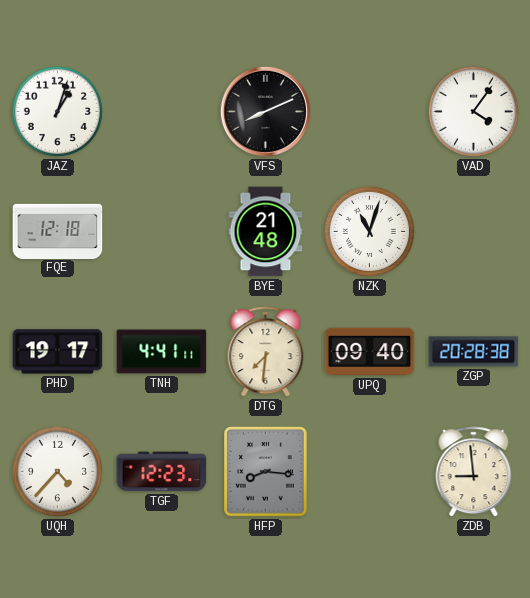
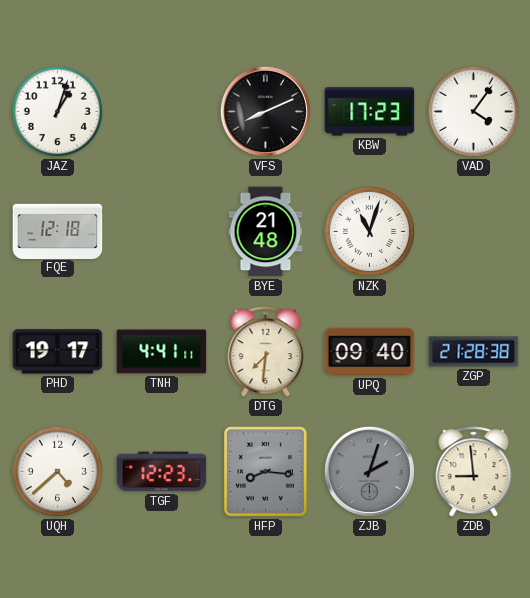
KBW: none -> 17:23
ZGP: 20:28 -> 21:28
UQH: 4:37 -> 4:38
ZJB: none -> 2:03
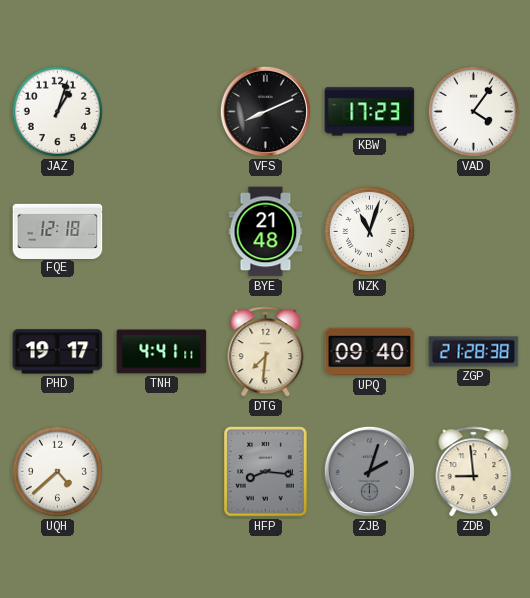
TGF: 12:23 -> none
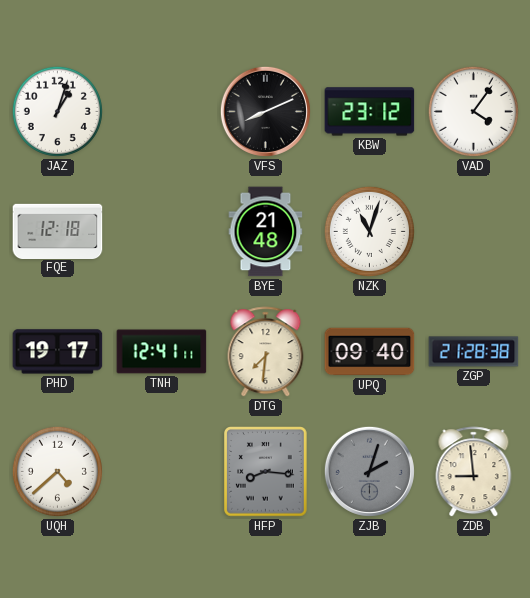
KBW: 17:23 -> 23:12
TNH: 4:41 -> 12:41
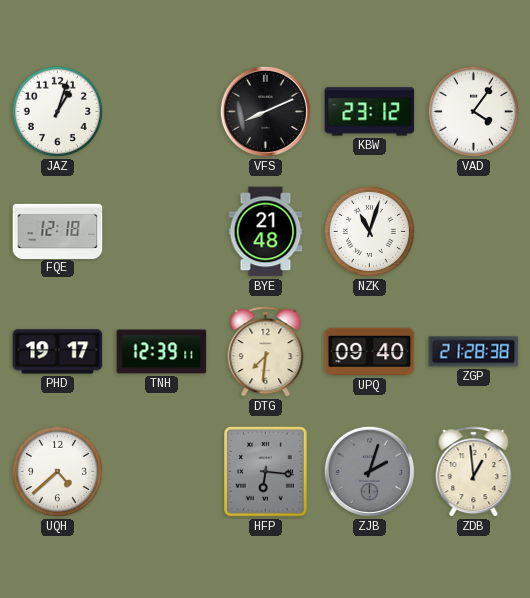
TNH: 12:41 -> 12:39
HFP: 8:16 -> 6:16
ZDB: 8:59 -> 12:59
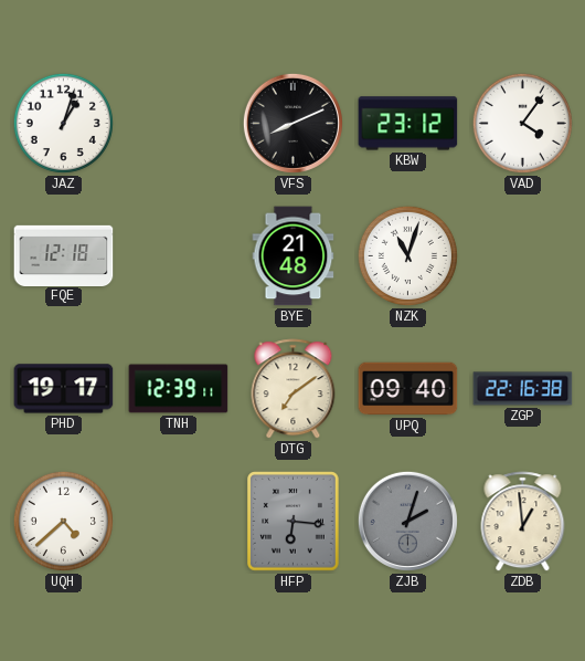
DTG: 7:31 -> 7:09
ZGP: 21:28 -> 22:16
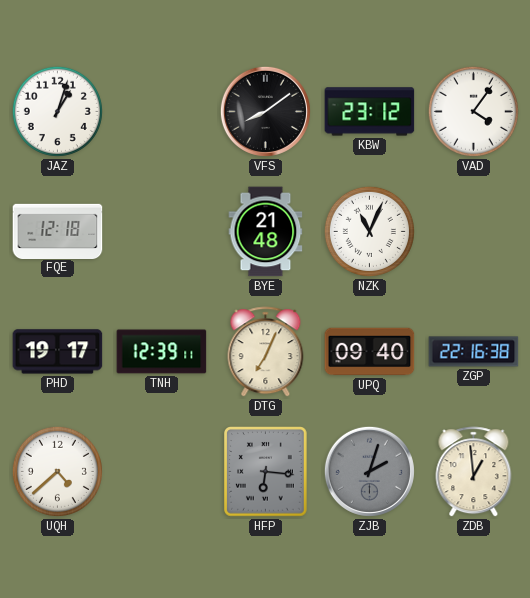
VFS: 8:11 -> 8:09
NZK: 11:03 -> 11:04
DTG: 7:09 -> 7:04
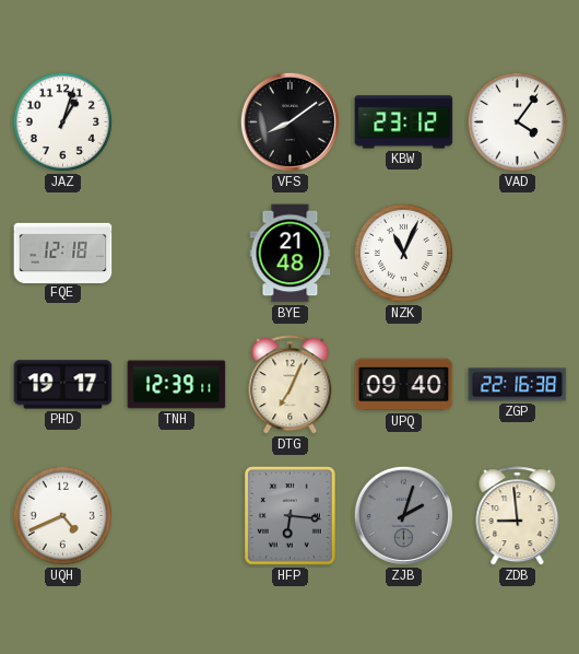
UQH: 4:38 -> 4:41
ZDB: 12:59 -> 8:59
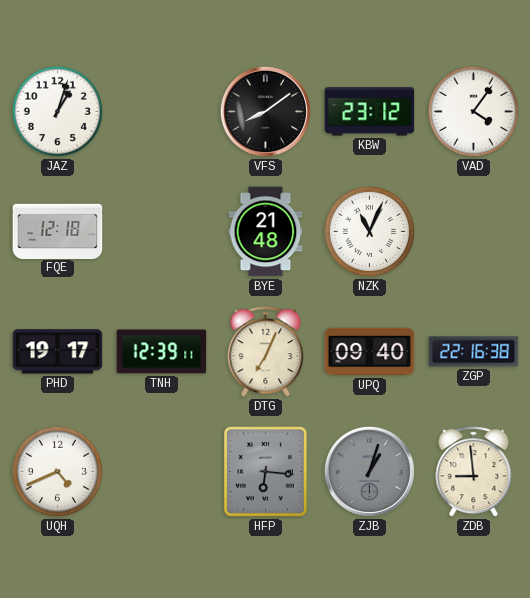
ZJB: 2:03 -> 1:03
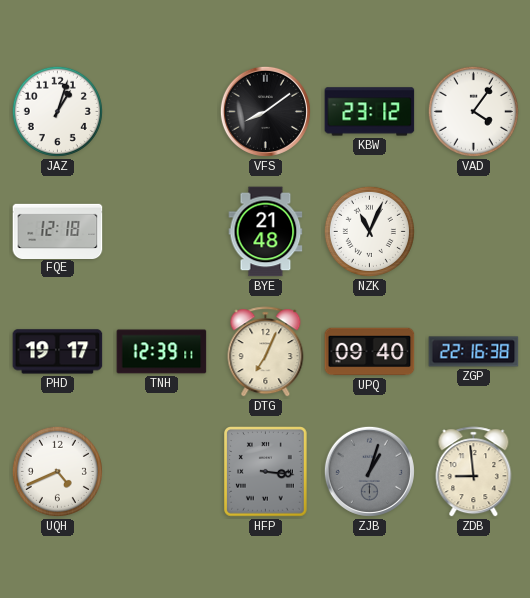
HFP: 6:16 -> 3:16
